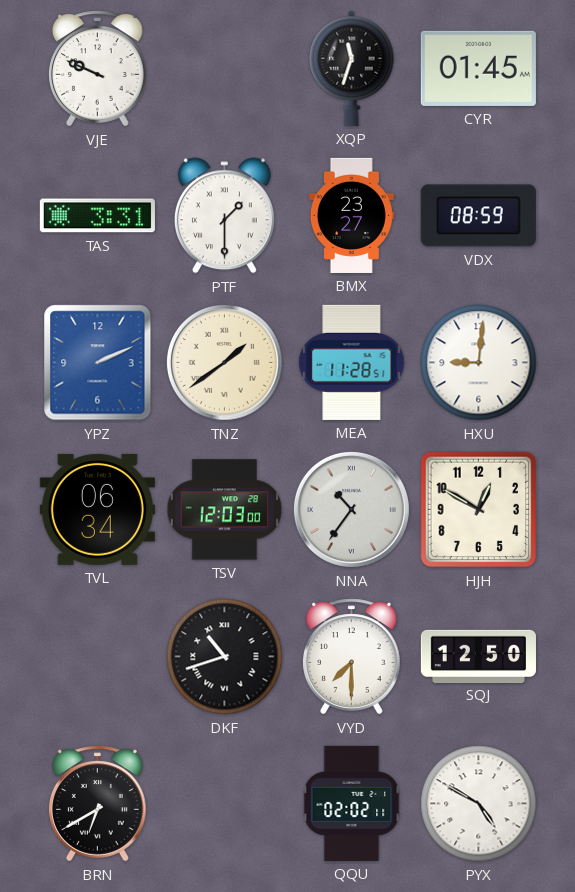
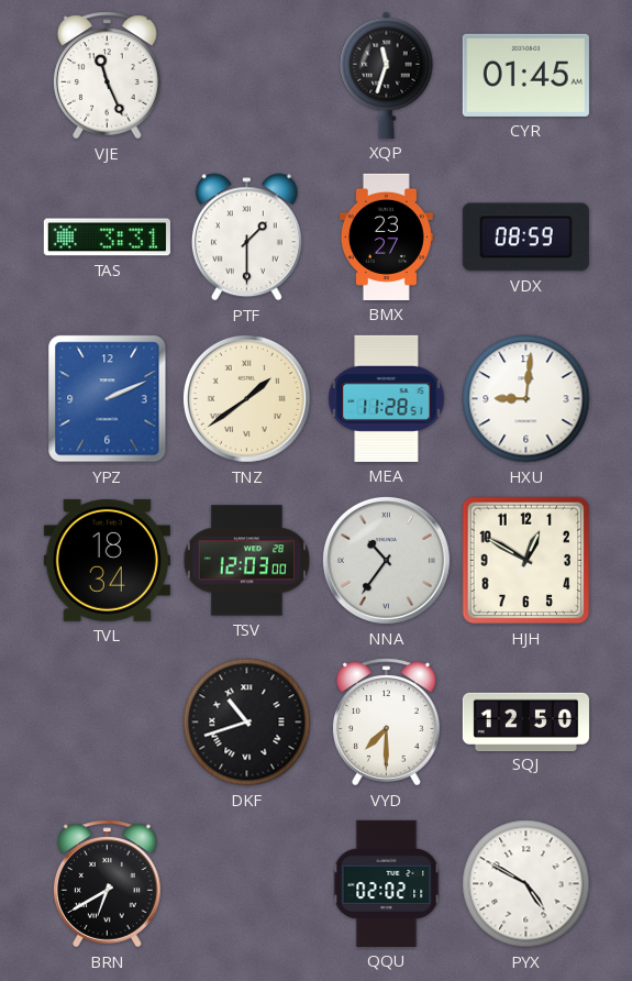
VJE: 9:49 -> 11:26
TVL: 06:34 -> 18:34
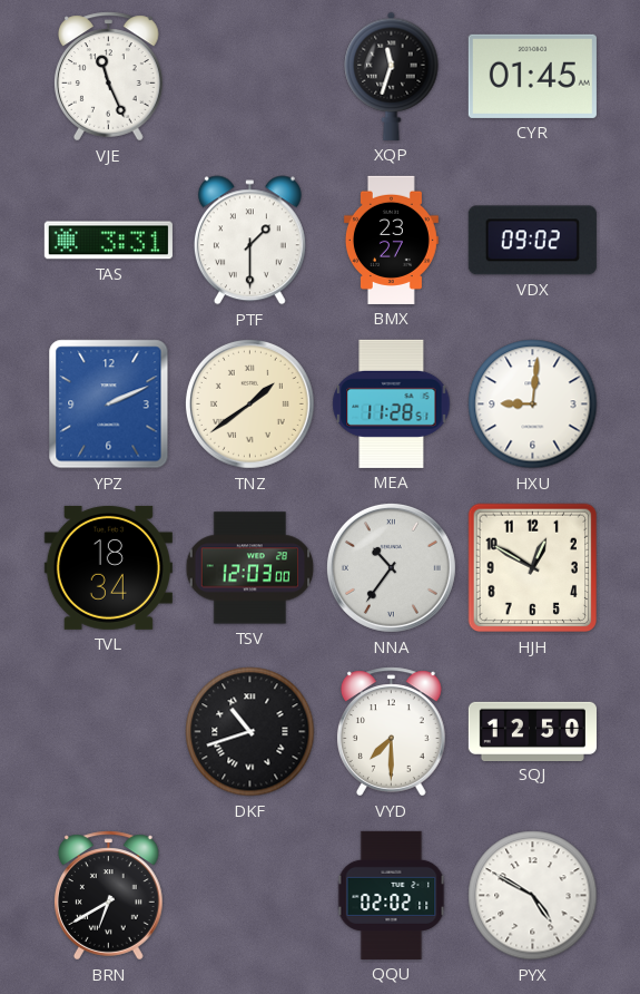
VDX: 08:59 -> 09:02
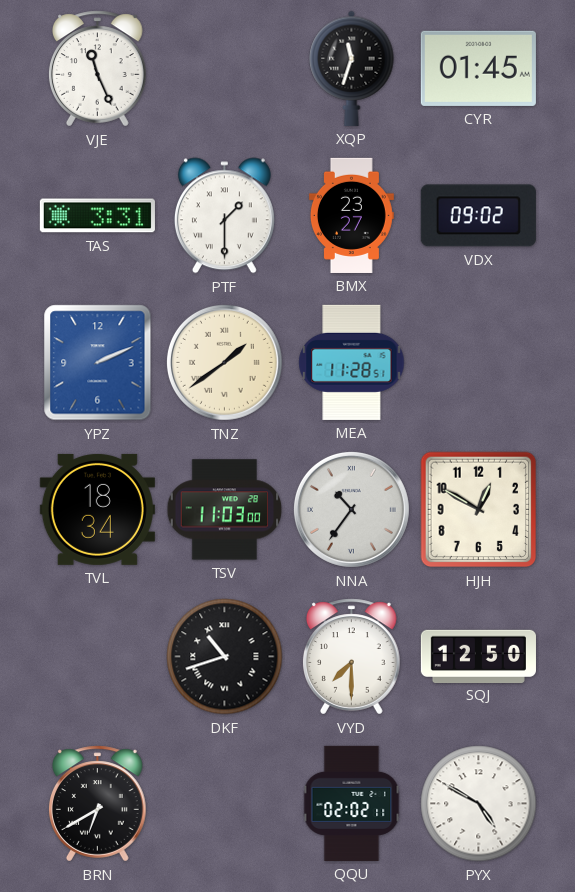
HXU: 9:01 -> none
TSV: 12:03 -> 11:03
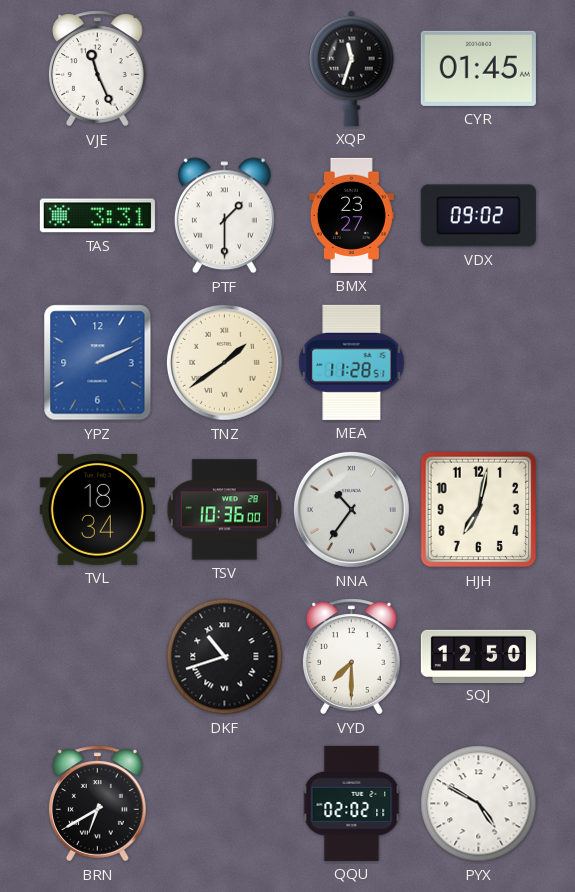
TSV: 11:03 -> 10:36
HJH: 12:50 -> 7:02
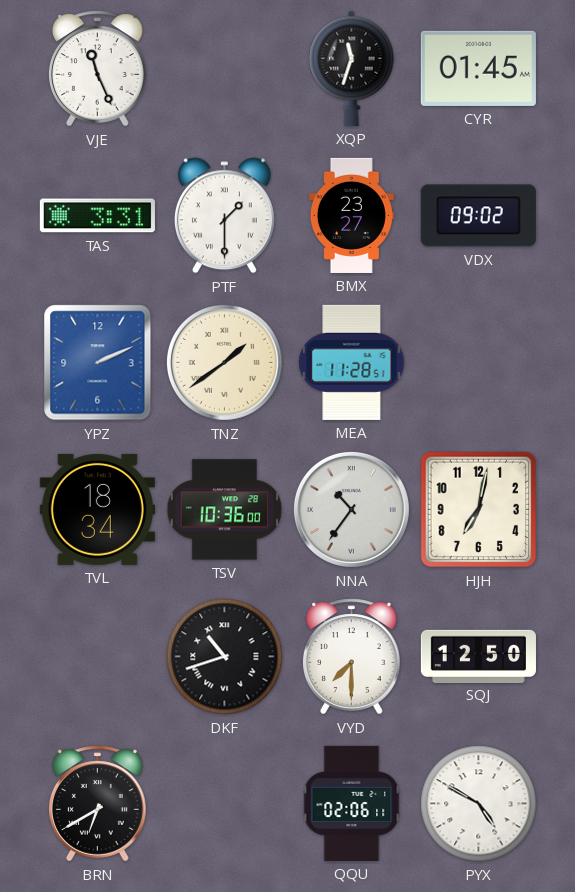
QQU: 02:02 -> 02:06
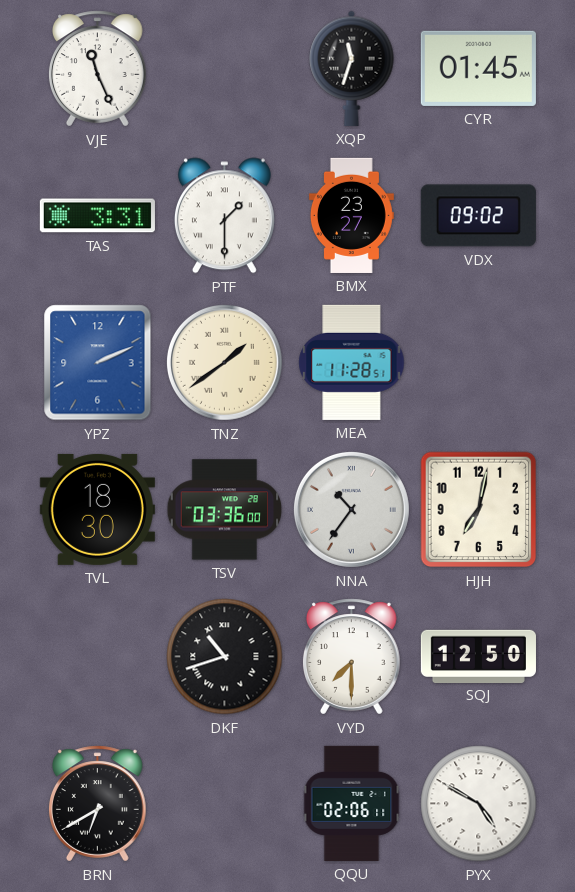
TVL: 18:34 -> 18:30
TSV: 10:36 -> 03:36
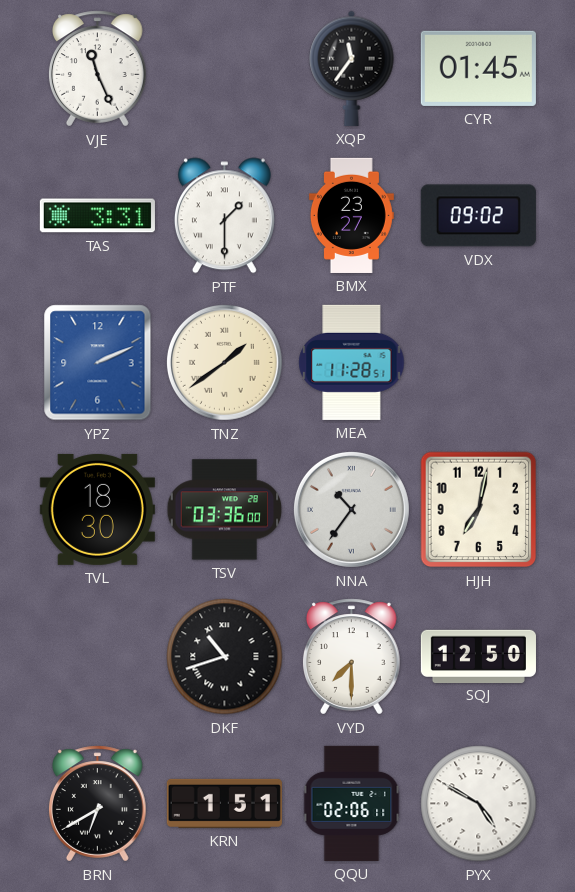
XQP: 11:33 -> 11:36
KRN: none -> 1:51
